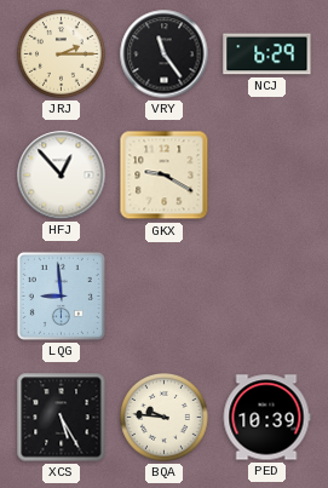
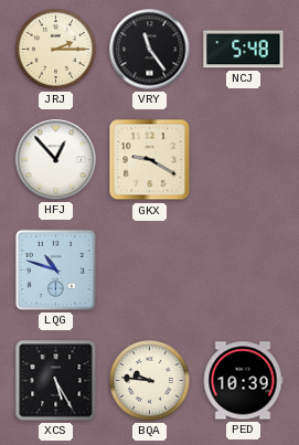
NCJ: 6:29 -> 5:48
LQG: 8:59 -> 10:48
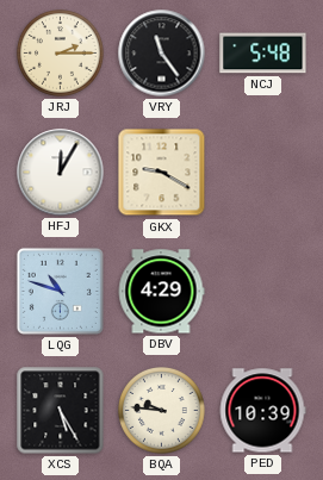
HFJ: 12:53 -> 12:05
DBV: none -> 4:29
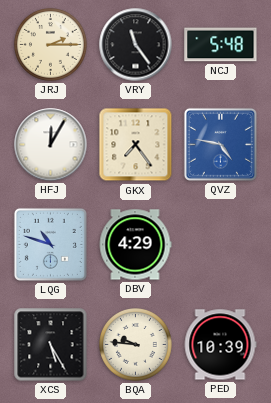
GKX: 9:20 -> 7:24
QVZ: none -> 4:47
